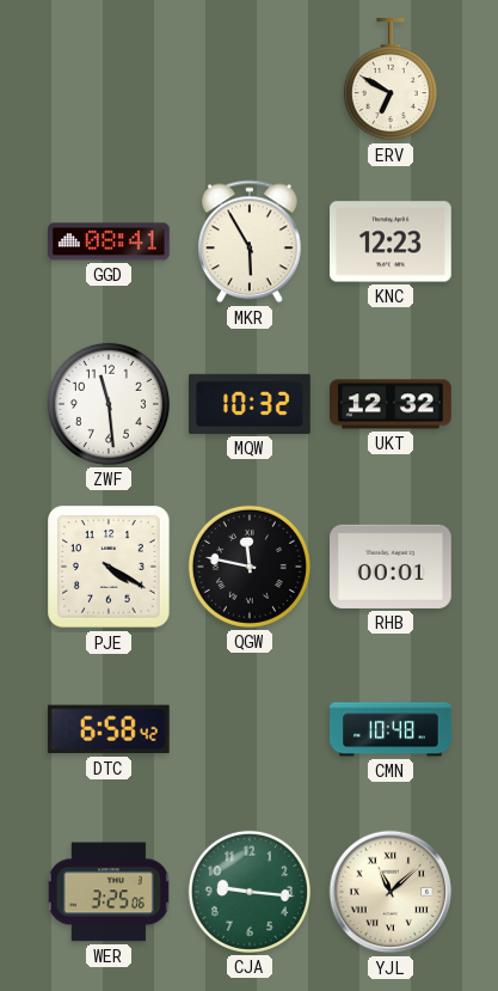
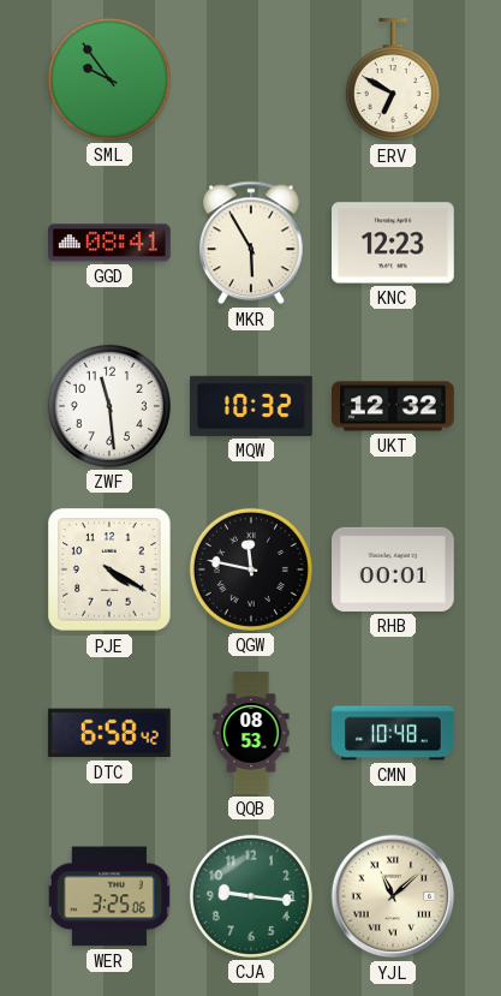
SML: none -> 9:54
QQB: none -> 08:53
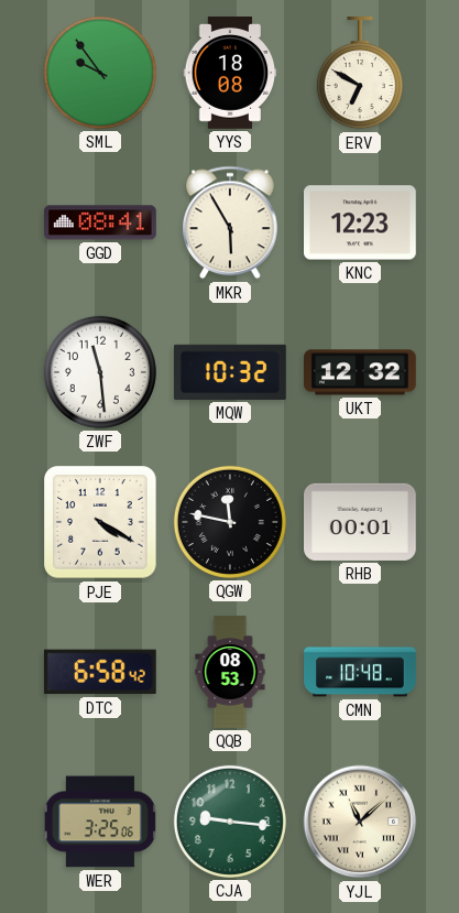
YYS: none -> 18:08
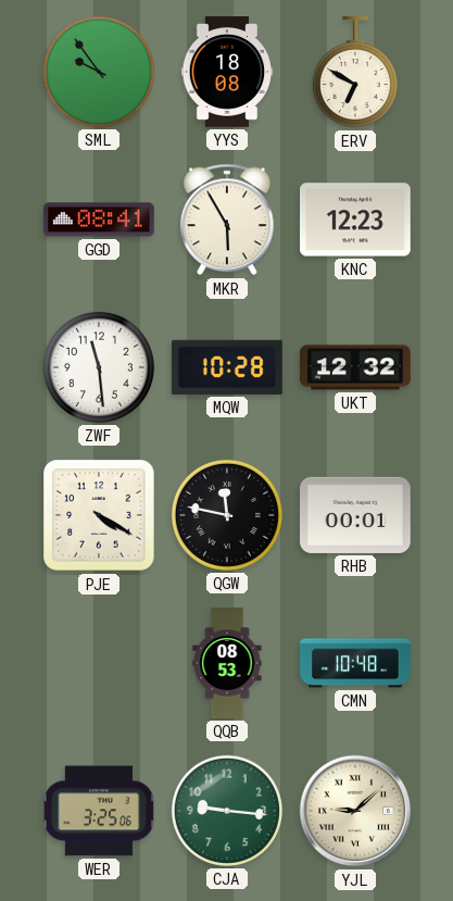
MQW: 10:32 -> 10:28
DTC: 6:58 -> none
YJL: 11:08 -> 9:08
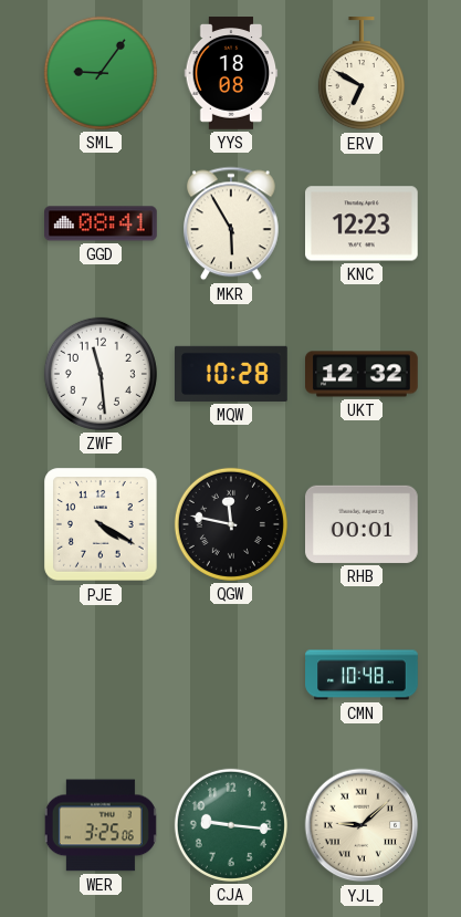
SML: 9:54 -> 9:06
QQB: 08:53 -> none
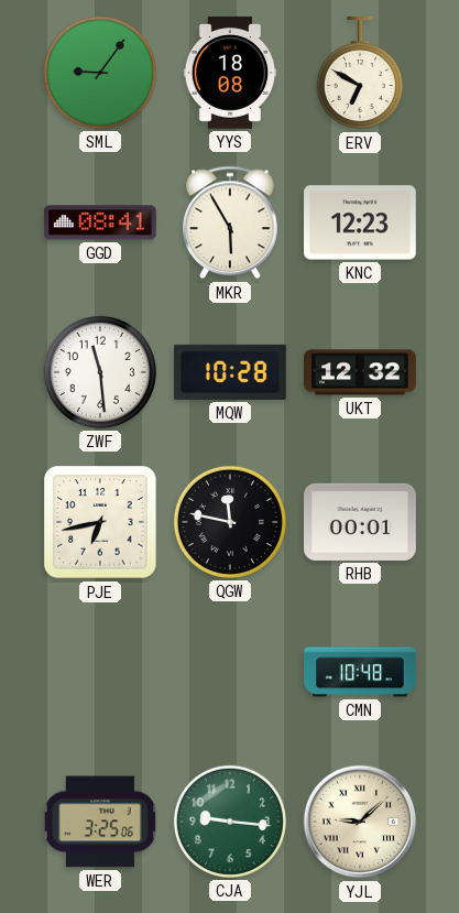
PJE: 4:20 -> 6:43
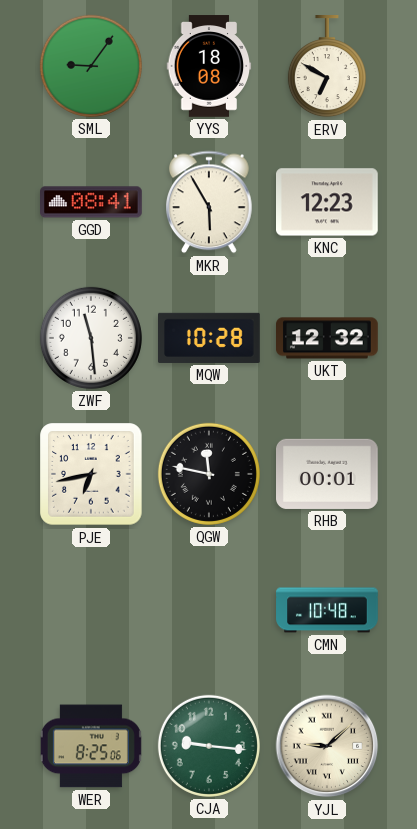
WER: 3:25 -> 8:25
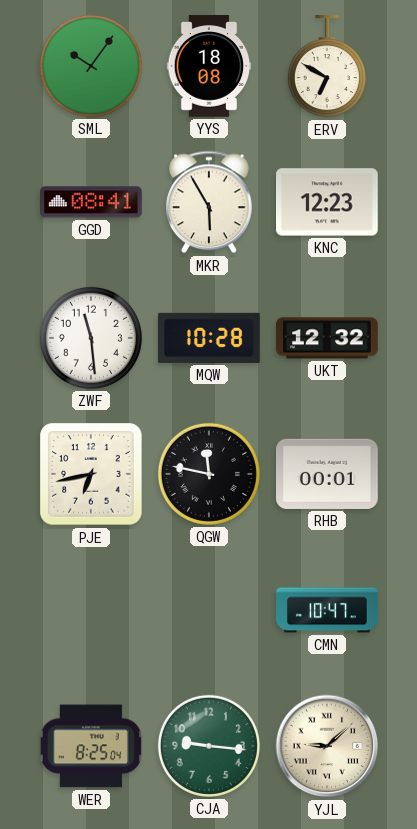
SML: 9:06 -> 10:06
CMN: 10:48 -> 10:47
WER: 8:25:06 -> 8:25:04
